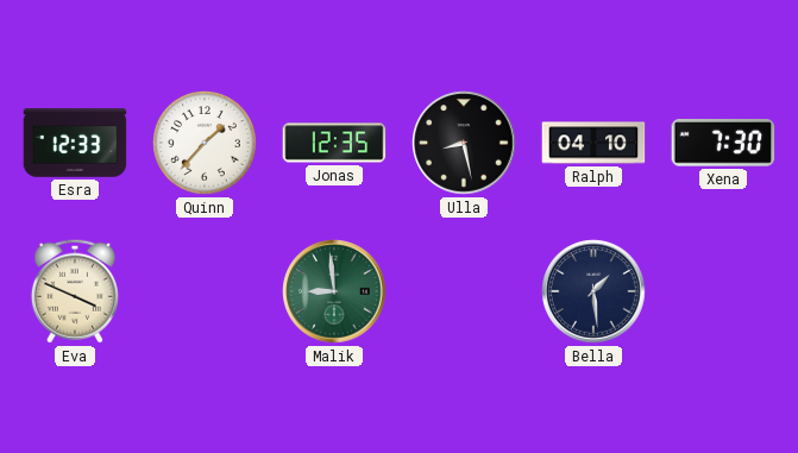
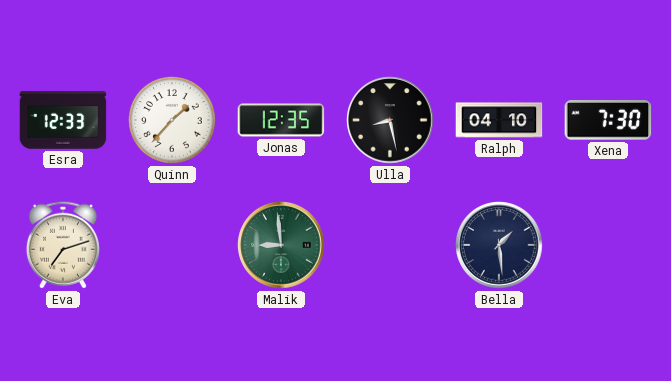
Eva: 3:49 -> 7:12
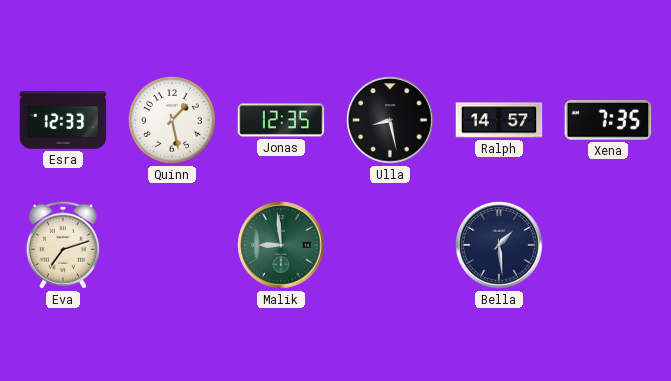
Quinn: 1:37 -> 1:28
Ralph: 04:10 -> 14:57
Xena: 7:30 -> 7:35
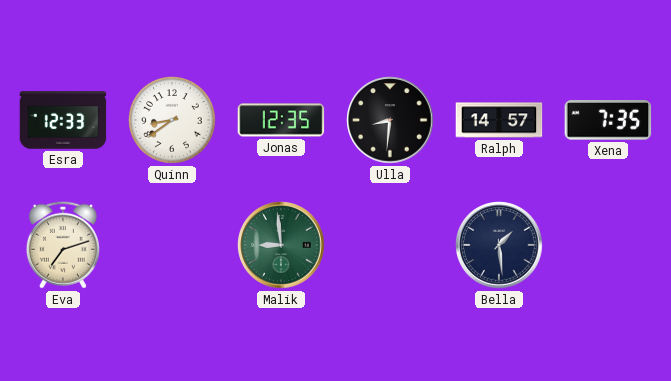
Quinn: 1:28 -> 8:39
Ulla: 8:28 -> 8:31
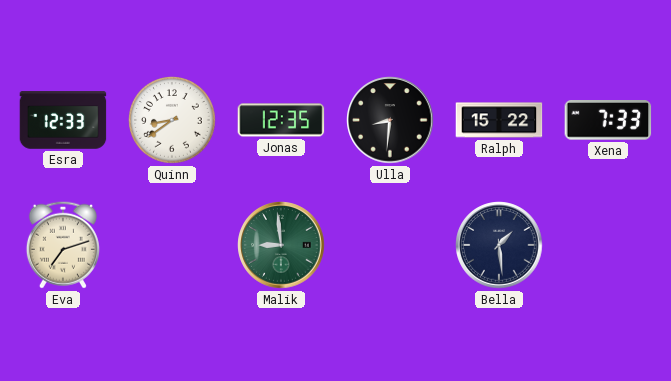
Ralph: 14:57 -> 15:22
Xena: 7:35 -> 7:33
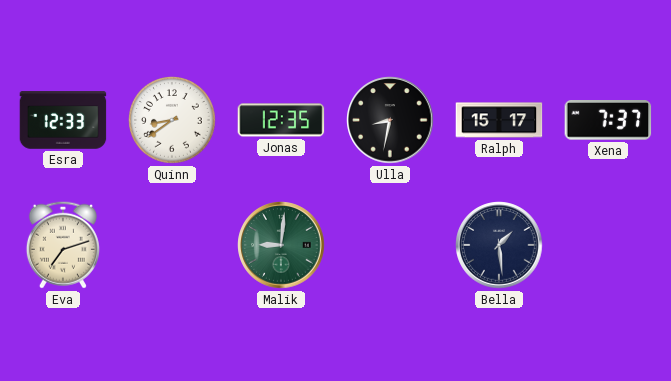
Ulla: 8:31 -> 8:32
Ralph: 15:22 -> 15:17
Xena: 7:33 -> 7:37
Malik: 8:59 -> 9:01
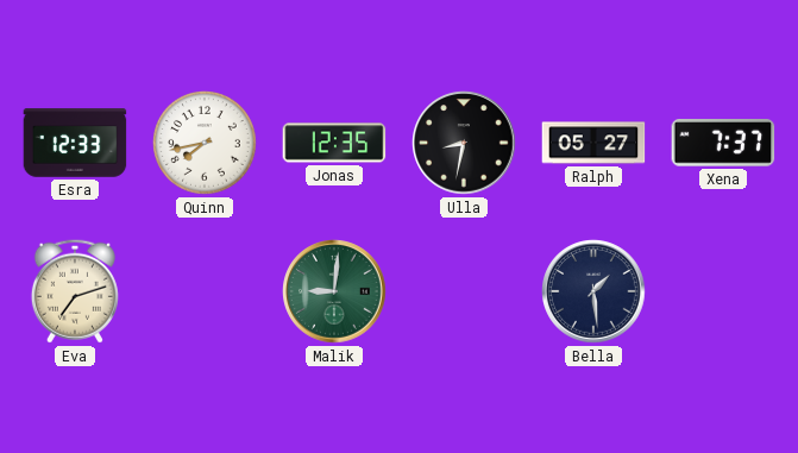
Quinn: 8:39 -> 7:43
Ralph: 15:17 -> 05:27
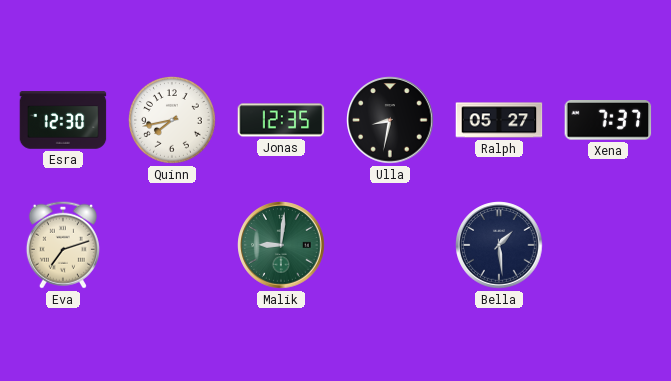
Esra: 12:33 -> 12:30
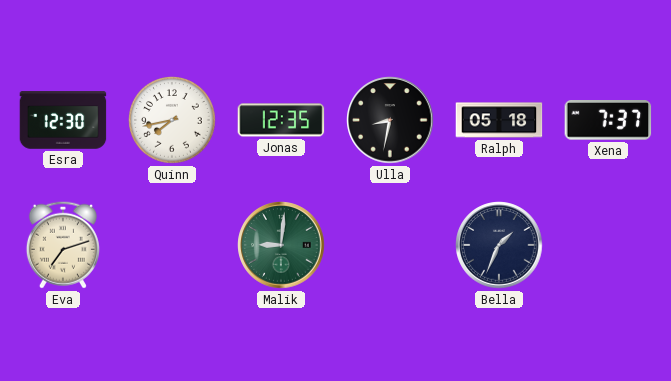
Ralph: 05:27 -> 05:18
Bella: 1:29 -> 1:34
